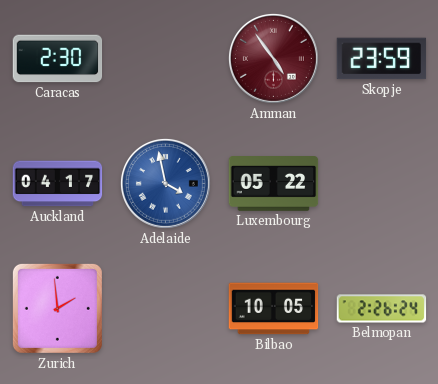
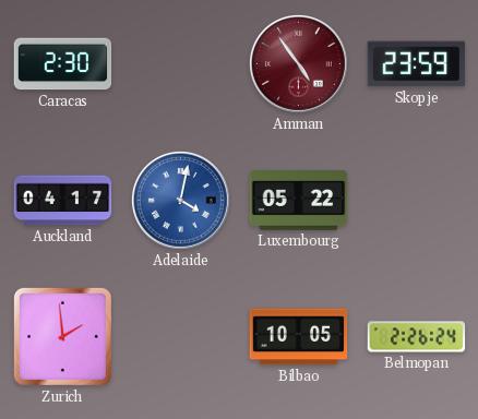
Adelaide: 3:58 -> 4:02
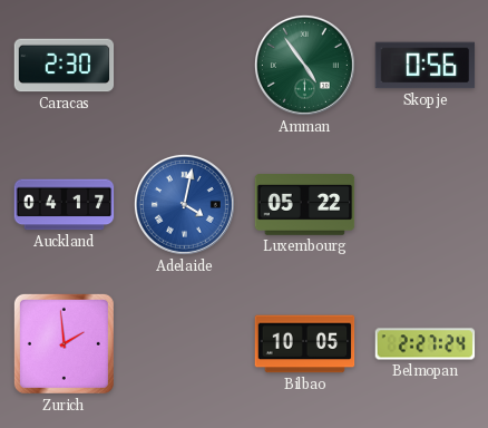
Amman dial: burgundy -> green
Skopje: 23:59 -> 0:56
Belmopan: 2:26 -> 2:27
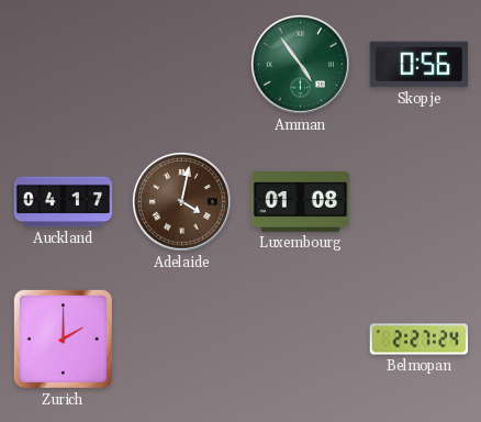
Caracas: 2:30 -> none
Adelaide dial: blue -> brown
Luxembourg: 05:22 -> 01:08
Zurich: 1:59 -> 2:00
Bilbao: 10:05 -> none
